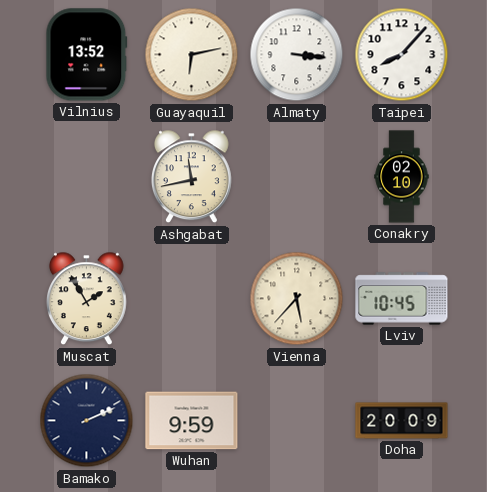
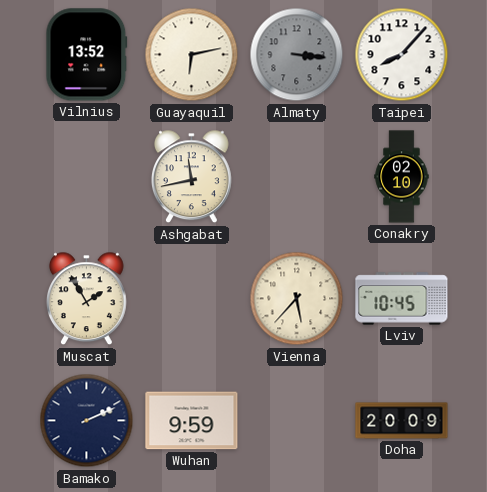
Almaty dial: white -> grey
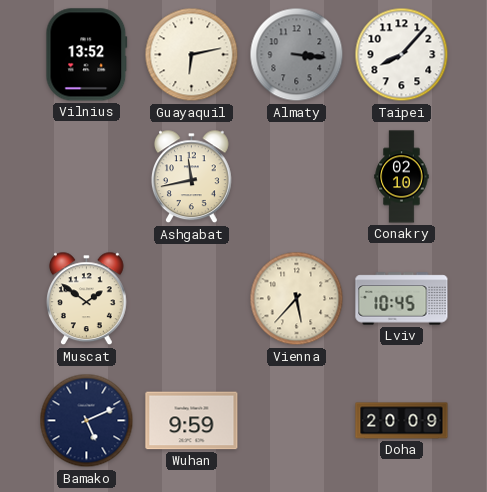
Muscat: 1:55 -> 1:51
Bamako: 2:11 -> 5:11
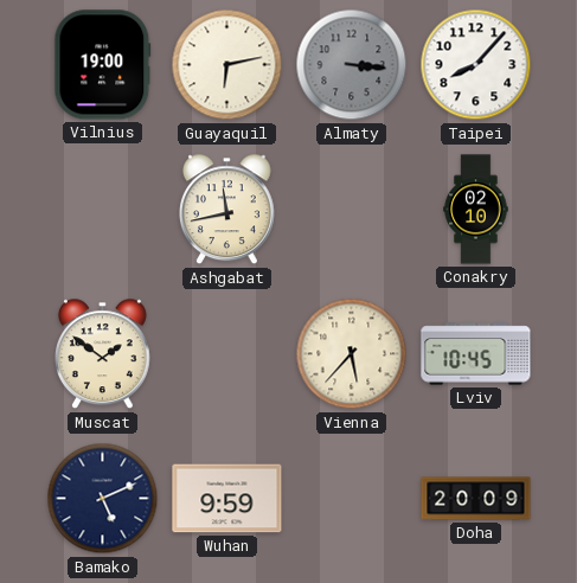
Vilnius: 13:52 -> 19:00
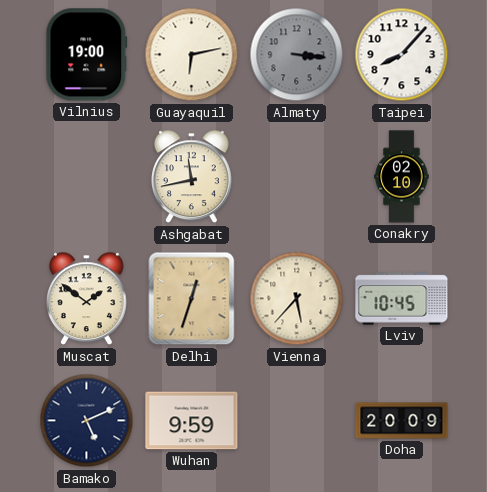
Delhi: none -> 12:33
